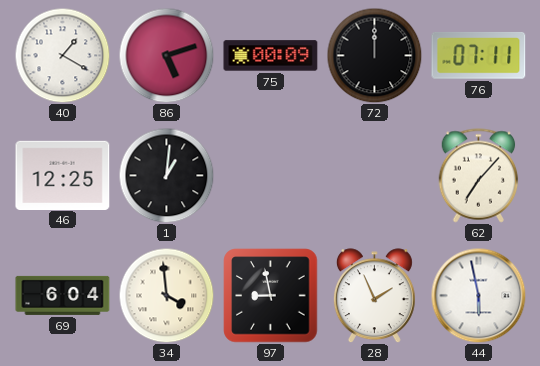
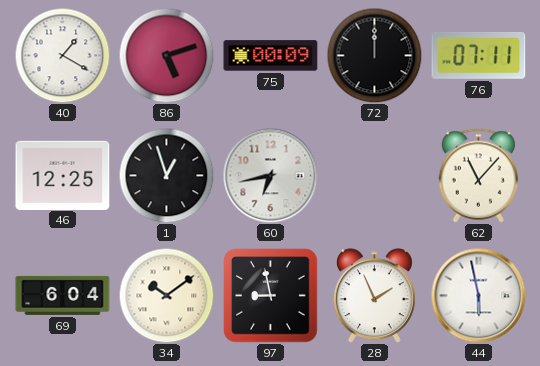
1: 1:01 -> 12:57
60: none -> 6:43
62: 7:07 -> 11:07
34: 3:59 -> 10:09
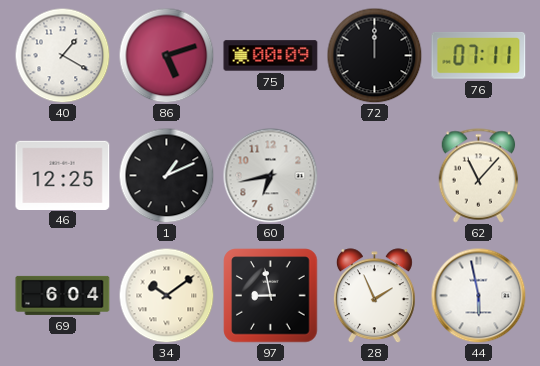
1: 12:57 -> 1:11
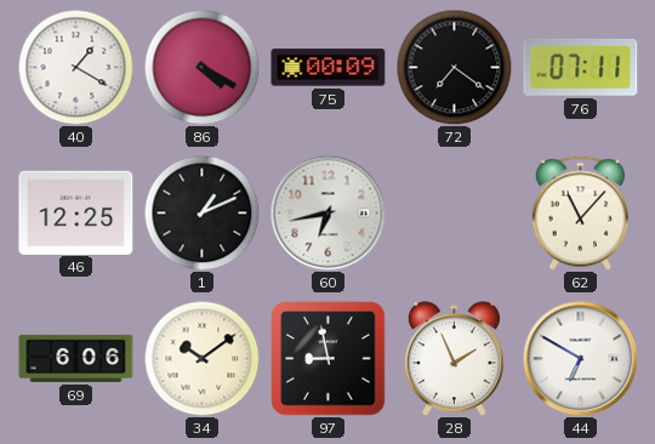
86: 5:12 -> 4:20
72: 12:00 -> 7:21
69: 6:04 -> 6:06
44: 5:58 -> 6:50
